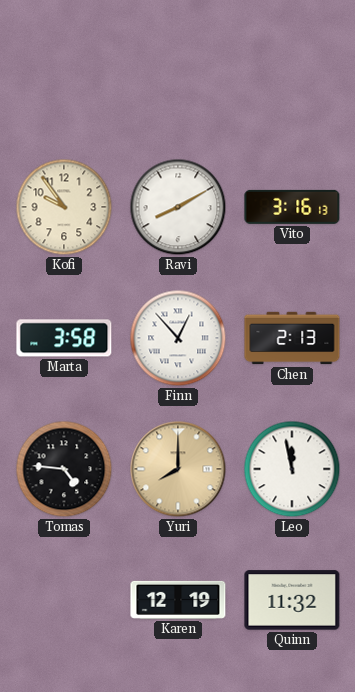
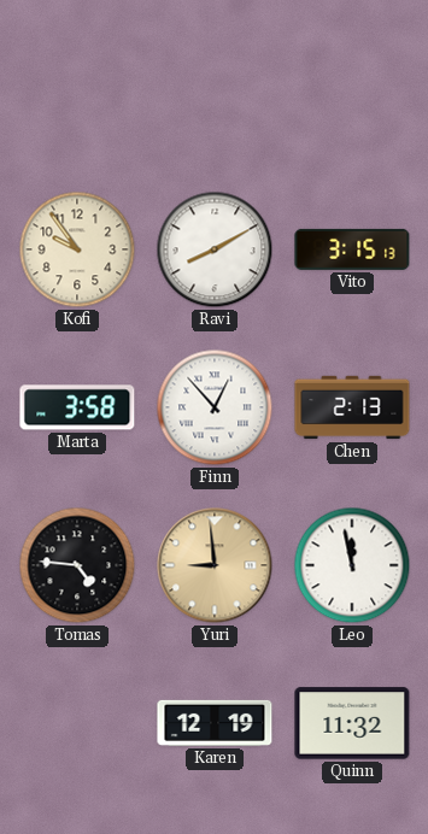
Vito: 3:16 -> 3:15
Yuri: 8:00 -> 8:59
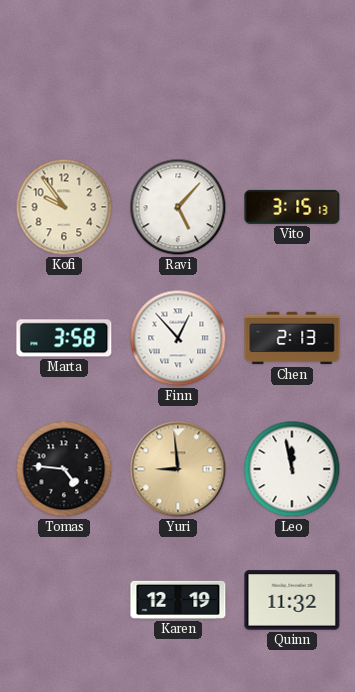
Ravi: 8:10 -> 5:07
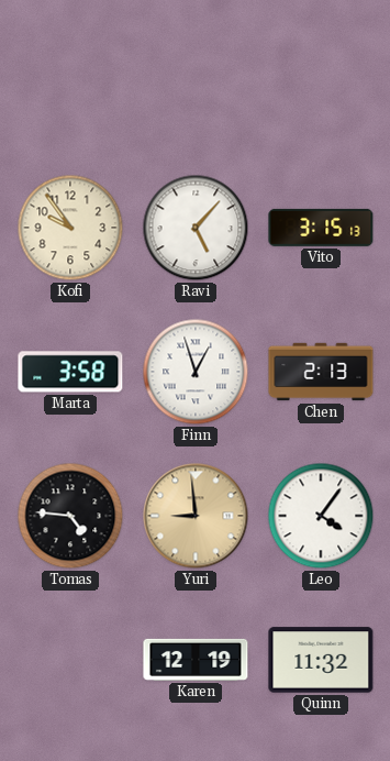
Finn: 12:53 -> 12:57
Leo: 11:58 -> 4:06
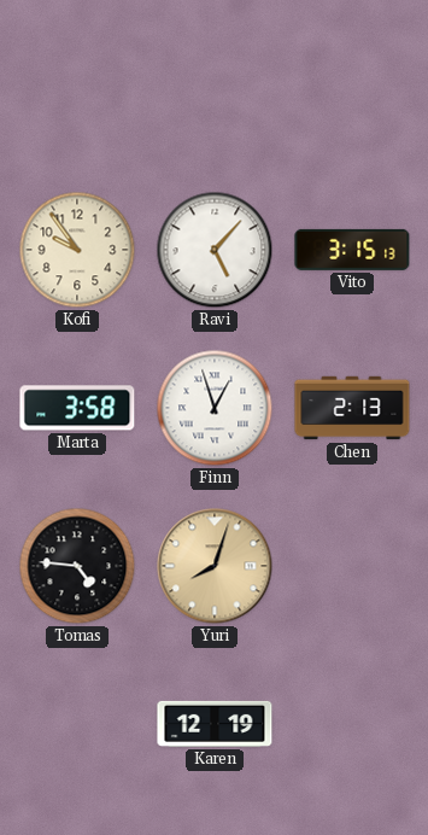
Yuri: 8:59 -> 8:03
Leo: 4:06 -> none
Quinn: 11:32 -> none
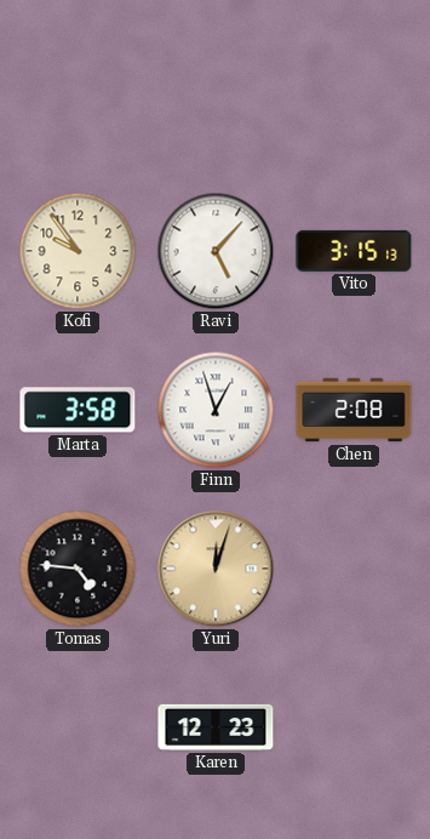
Chen: 2:13 -> 2:08
Yuri: 8:03 -> 12:03
Karen: 12:19 -> 12:23
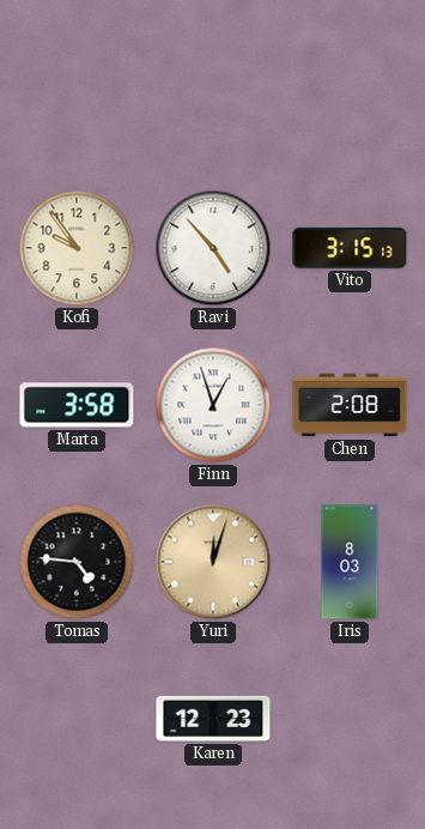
Ravi: 5:07 -> 4:53
Iris: none -> 8:03
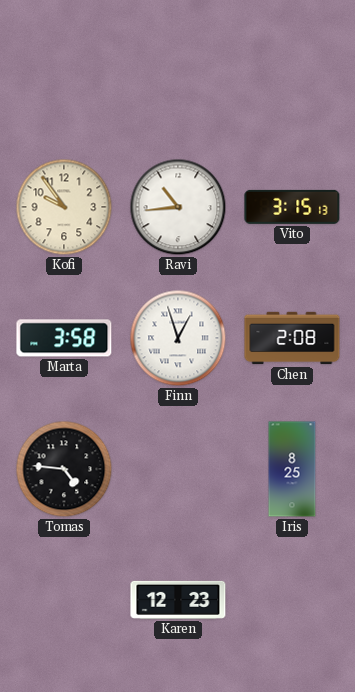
Ravi: 4:53 -> 10:44
Yuri: 12:03 -> none
Iris: 8:03 -> 8:25
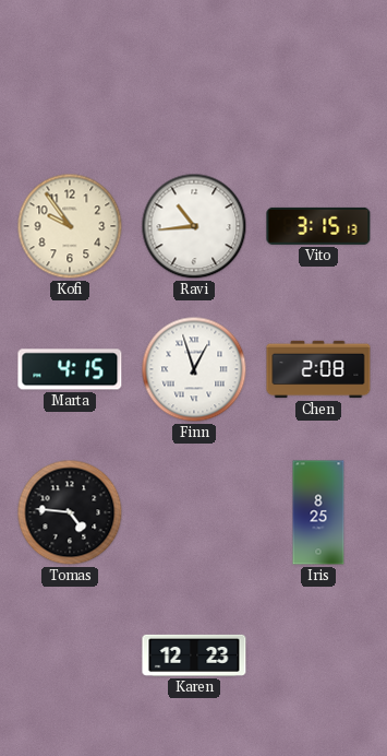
Marta: 3:58 -> 4:15
